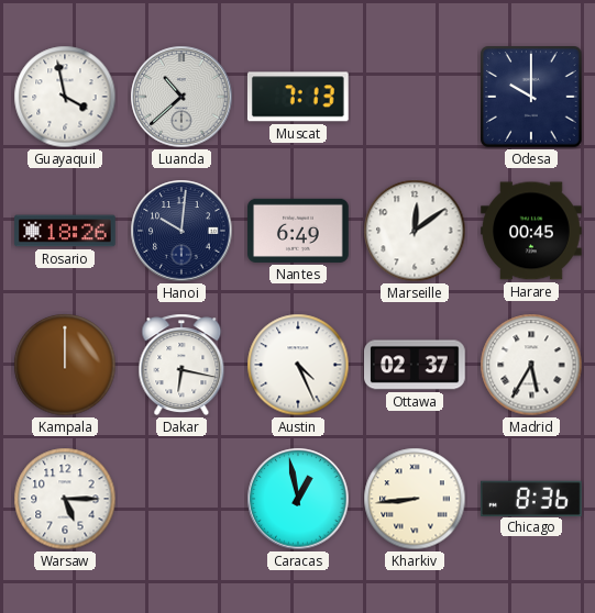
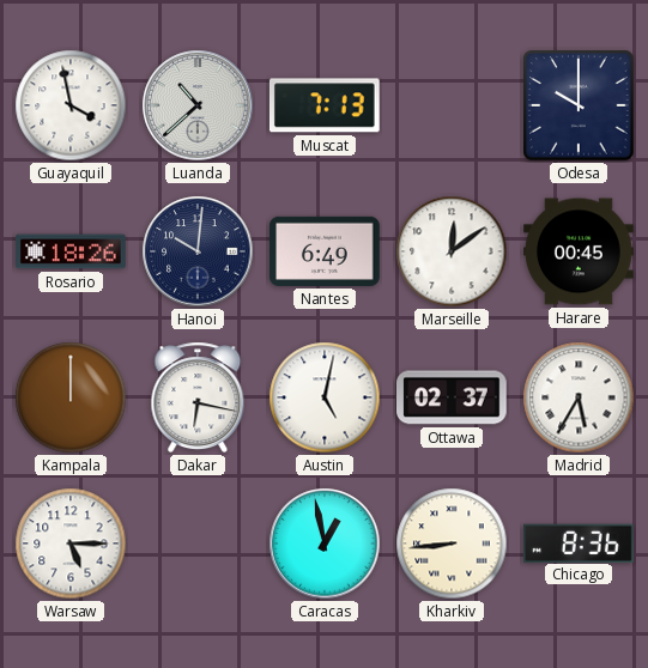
Austin: 4:26 -> 5:02
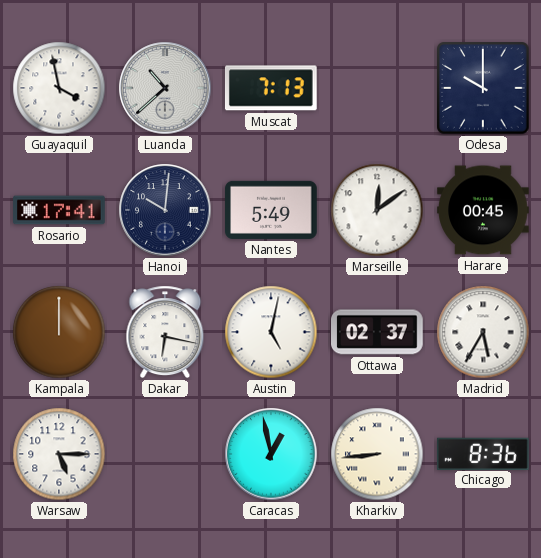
Rosario: 18:26 -> 17:41
Nantes: 6:49 -> 5:49
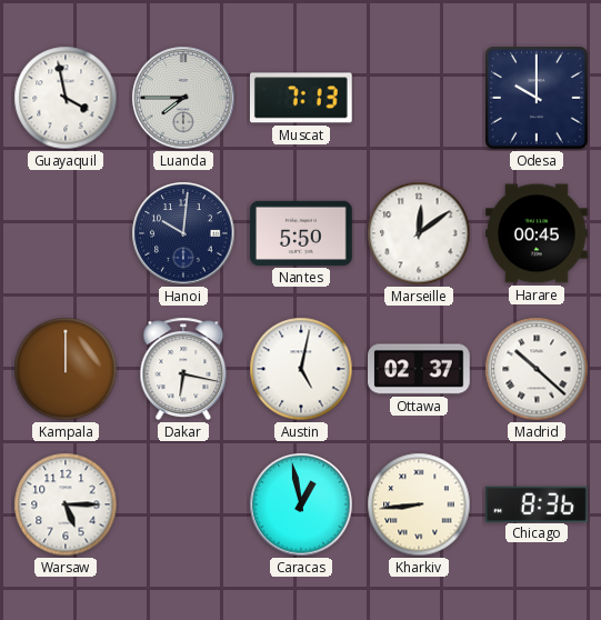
Luanda: 10:38 -> 7:45
Rosario: 17:41 -> none
Nantes: 5:49 -> 5:50
Madrid: 5:35 -> 10:22
